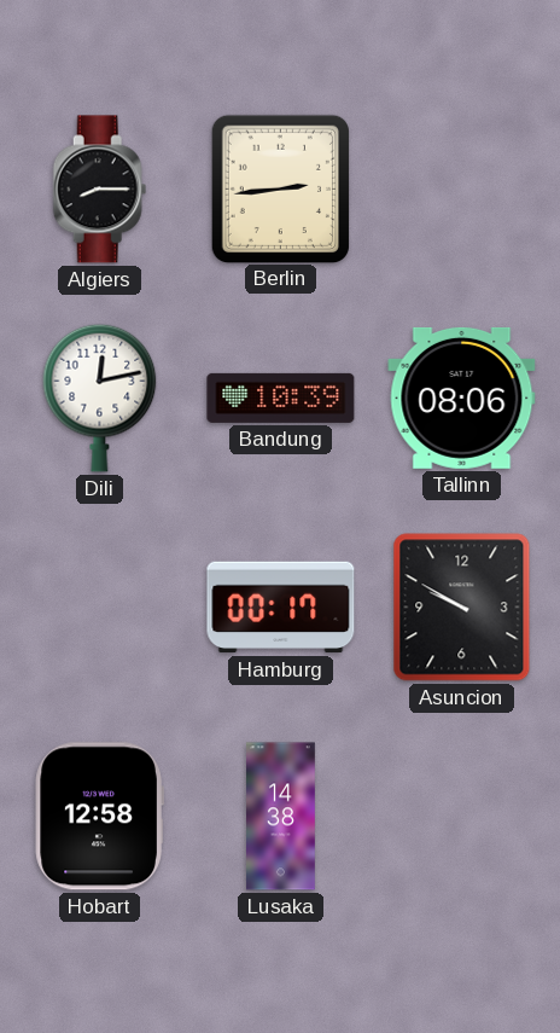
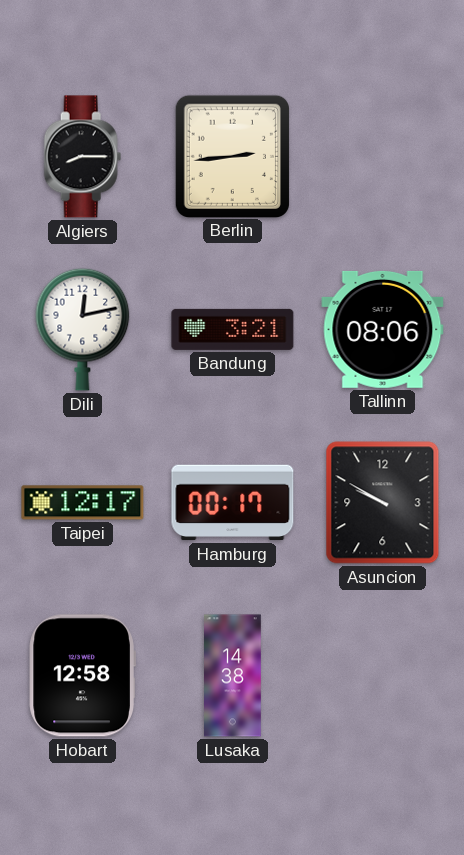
Bandung: 10:39 -> 3:21
Taipei: none -> 12:17
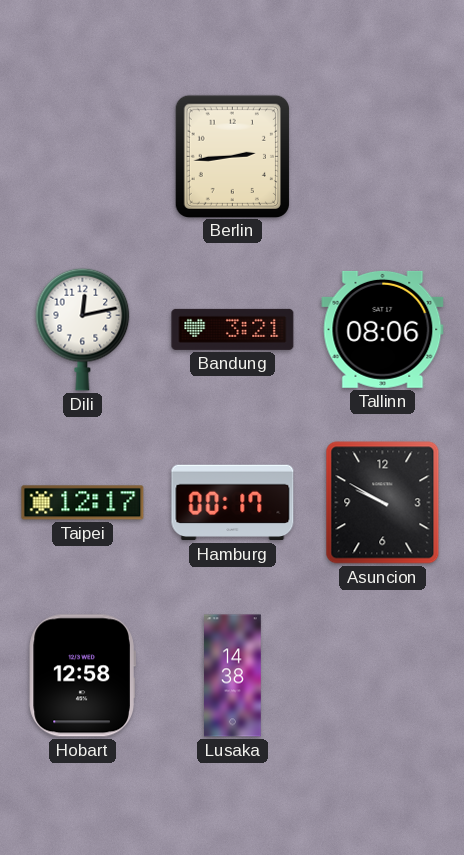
Algiers: 8:15 -> none
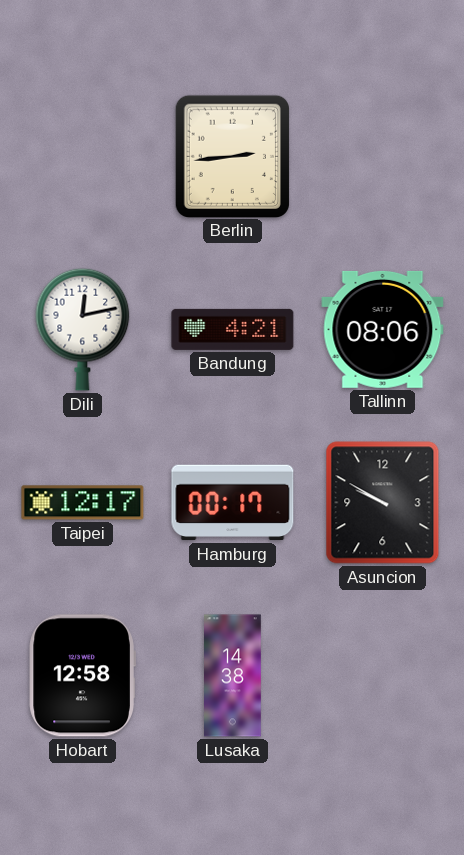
Bandung: 3:21 -> 4:21
